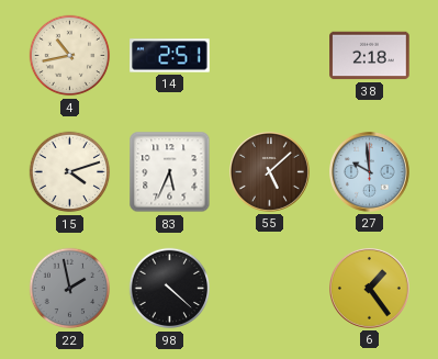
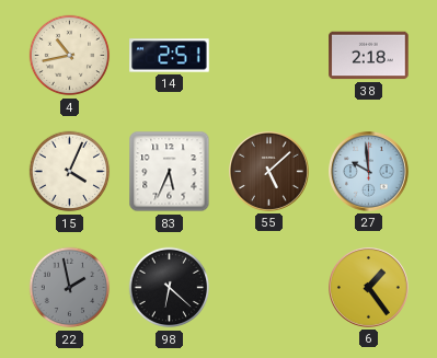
15: 4:12 -> 4:04
98: 4:22 -> 6:22
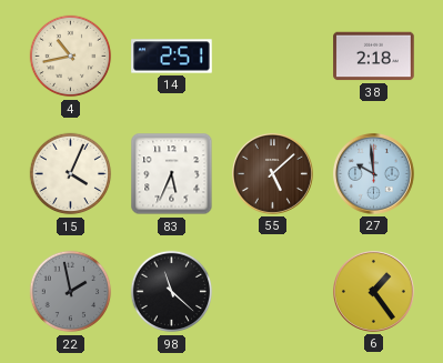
98: 6:22 -> 11:22
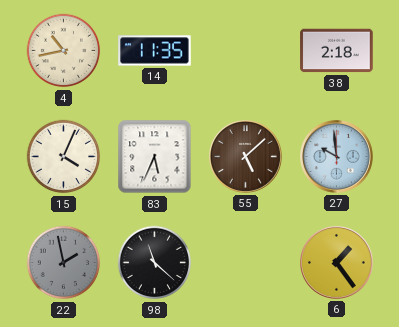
14: 2:51 -> 11:35
